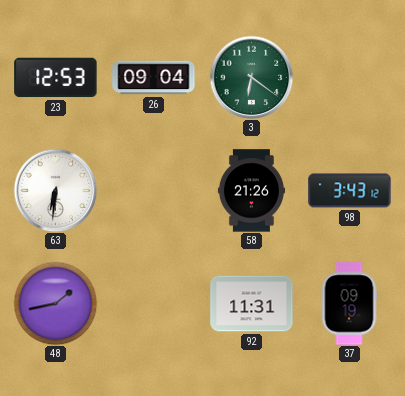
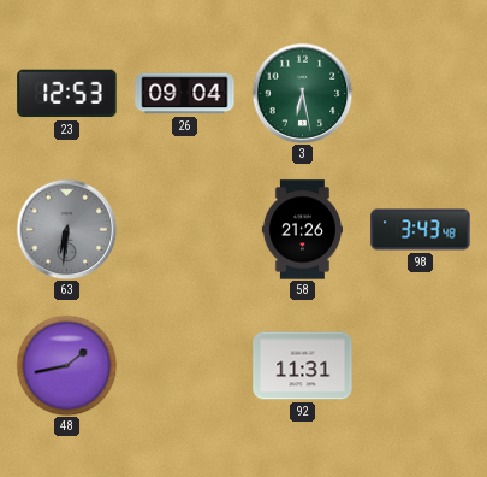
3: 6:21 -> 6:28
63 dial: white -> grey
98: 3:43:12 -> 3:43:48
37: 09:19 -> none
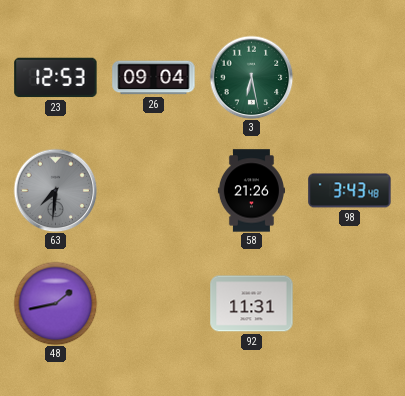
63: 6:31 -> 7:31
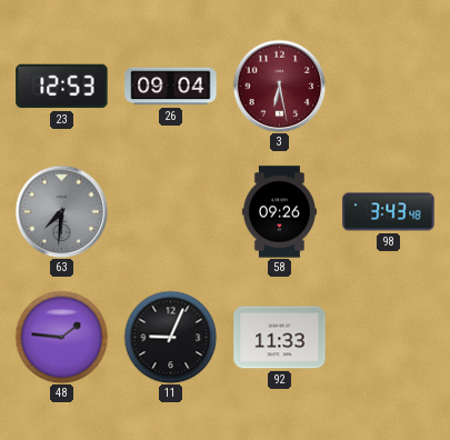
3 dial: green -> burgundy
58: 21:26 -> 09:26
48: 1:43 -> 1:46
11: none -> 9:04
92: 11:31 -> 11:33
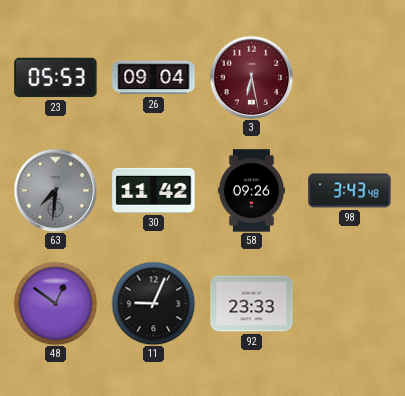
23: 12:53 -> 05:53
30: none -> 11:42
48: 1:46 -> 12:51
92: 11:33 -> 23:33
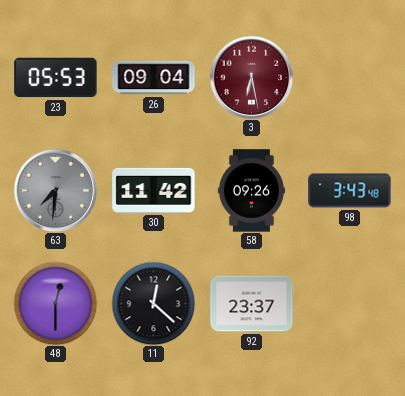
48: 12:51 -> 12:30
11: 9:04 -> 12:22
92: 23:33 -> 23:37
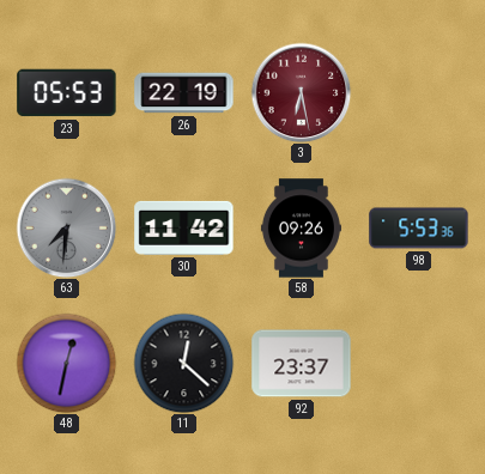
26: 09:04 -> 22:19
98: 3:43 -> 5:53
48: 12:30 -> 12:32
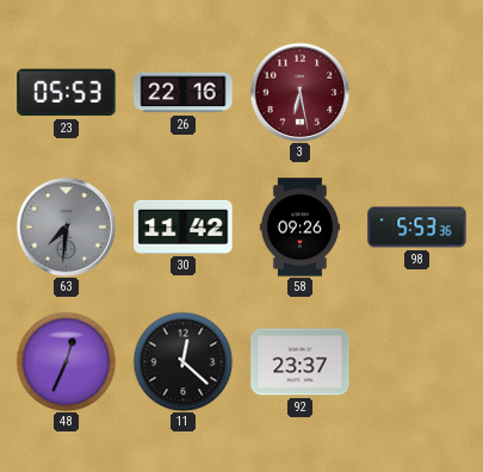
26: 22:19 -> 22:16
48: 12:32 -> 12:34
